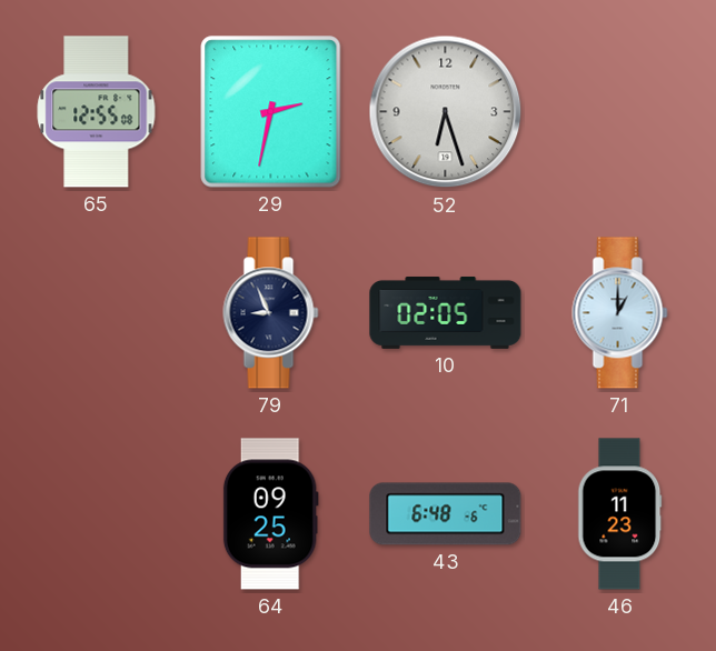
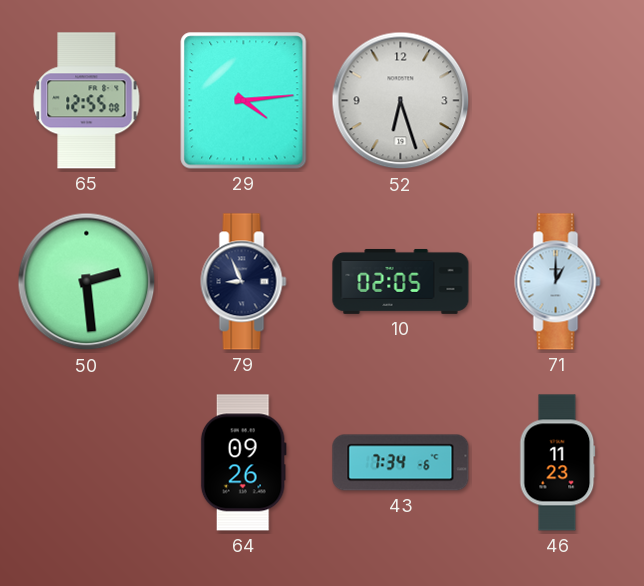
29: 2:32 -> 4:14
50: none -> 2:29
64: 09:25 -> 09:26
43: 6:48 -> 7:34
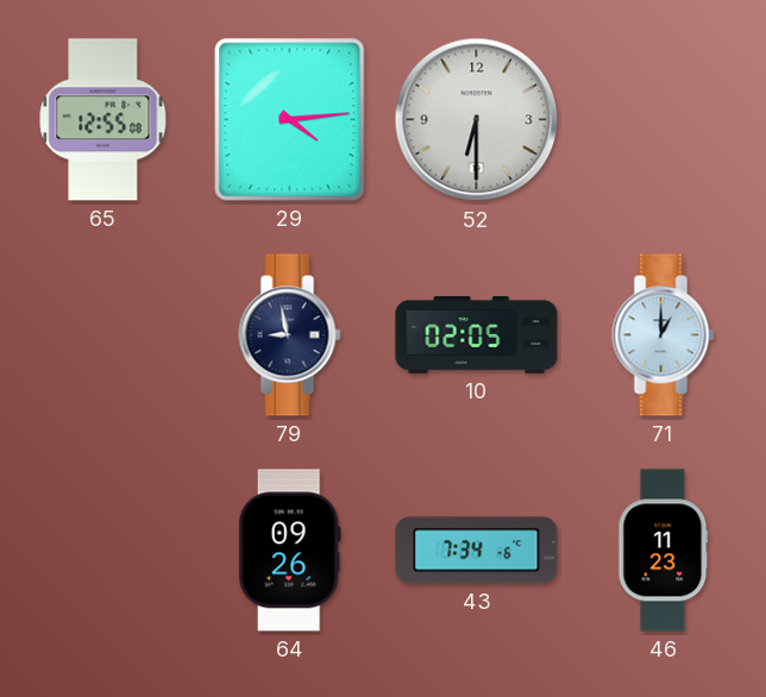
52: 6:27 -> 6:30
50: 2:29 -> none
79: 8:56 -> 8:58
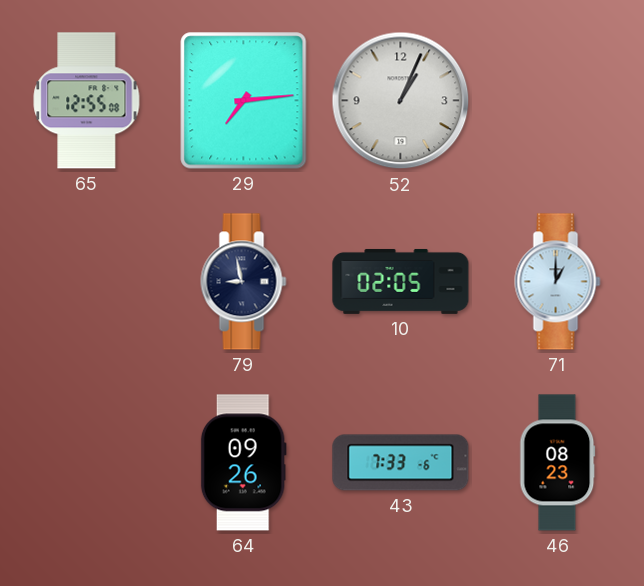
29: 4:14 -> 7:14
52: 6:30 -> 1:04
43: 7:34 -> 7:33
46: 11:23 -> 08:23
